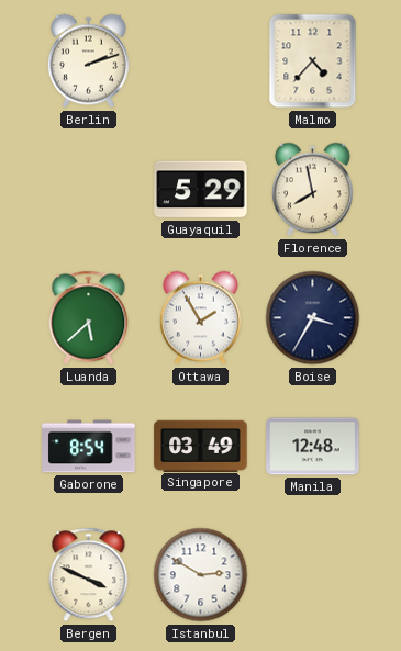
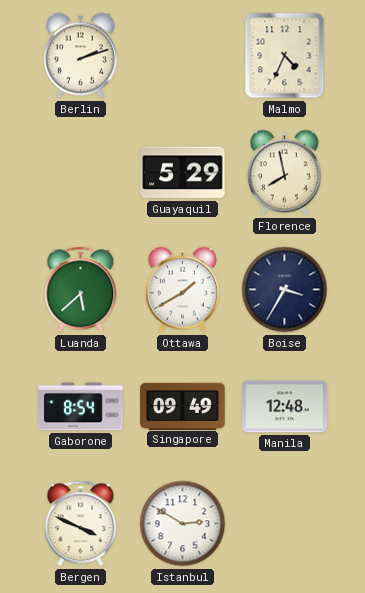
Malmo: 4:37 -> 4:34
Ottawa: 1:55 -> 1:40
Singapore: 03:49 -> 09:49
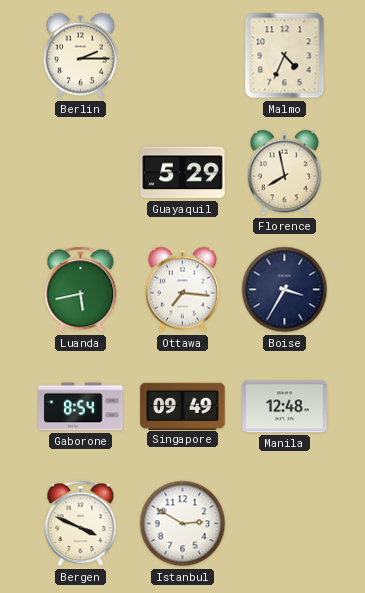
Berlin: 2:12 -> 2:15
Luanda: 5:38 -> 5:43
Ottawa: 1:40 -> 7:16
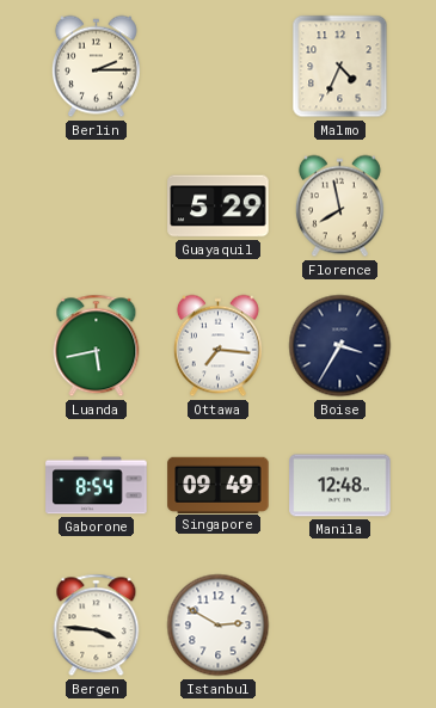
Bergen: 3:49 -> 3:46
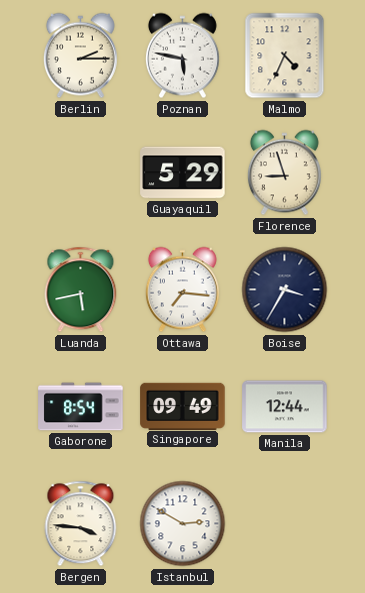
Poznan: none -> 5:47
Florence: 7:58 -> 8:57
Manila: 12:48 -> 12:44
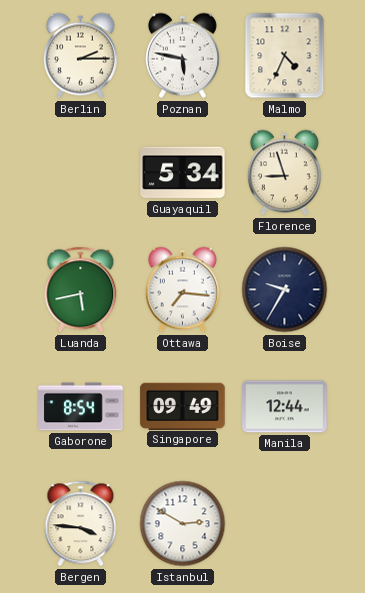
Guayaquil: 5:29 -> 5:34
Boise: 3:35 -> 9:35
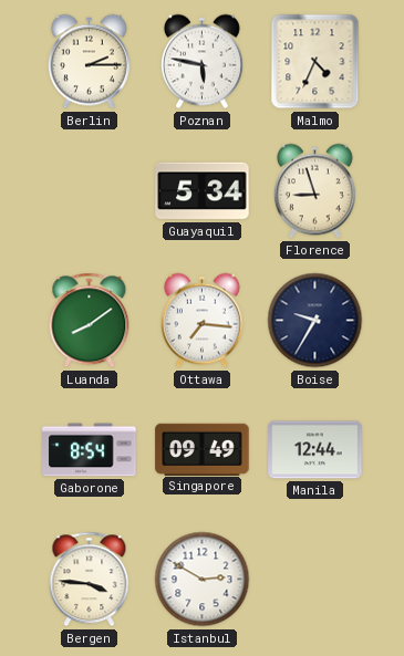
Luanda: 5:43 -> 8:09
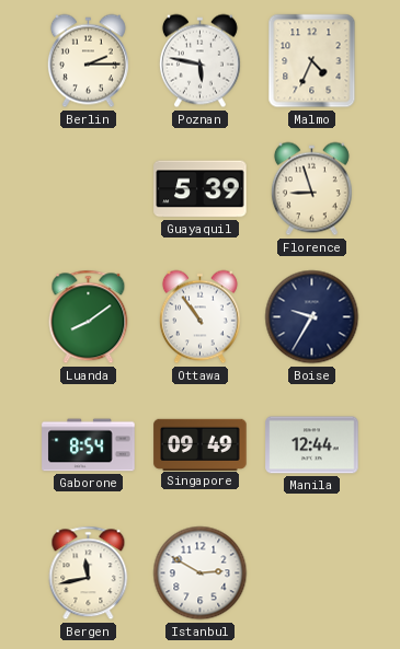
Guayaquil: 5:34 -> 5:39
Ottawa: 7:16 -> 10:54
Bergen: 3:46 -> 11:43
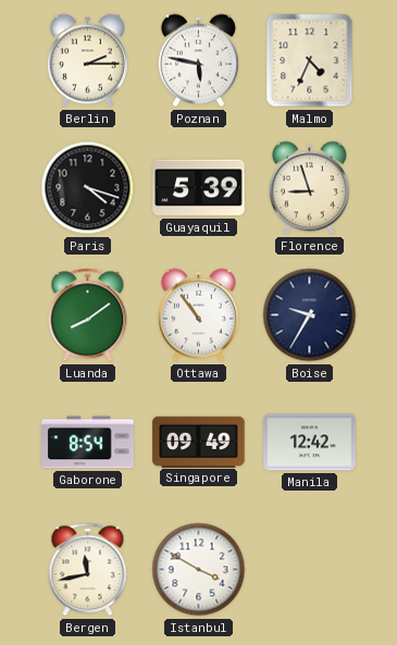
Paris: none -> 4:18
Manila: 12:44 -> 12:42
Istanbul: 2:50 -> 3:50
